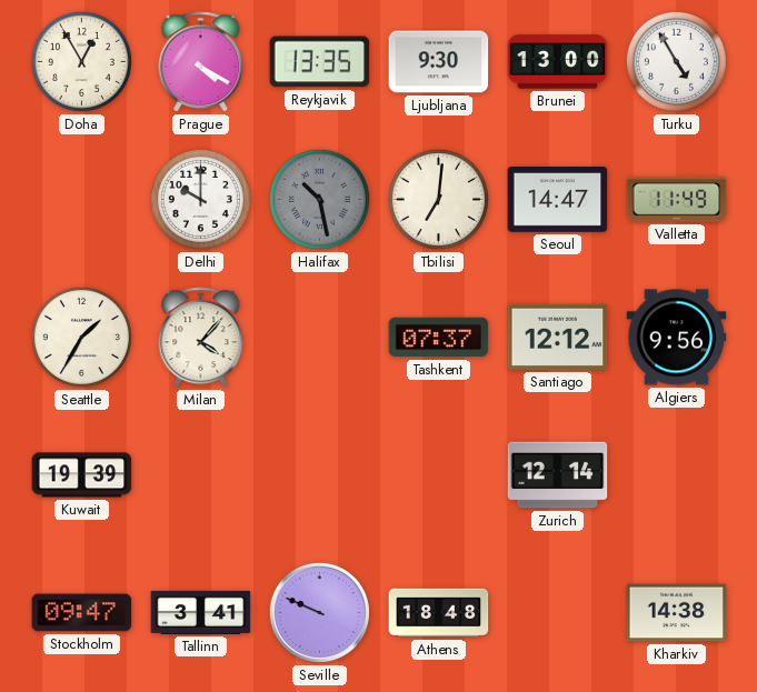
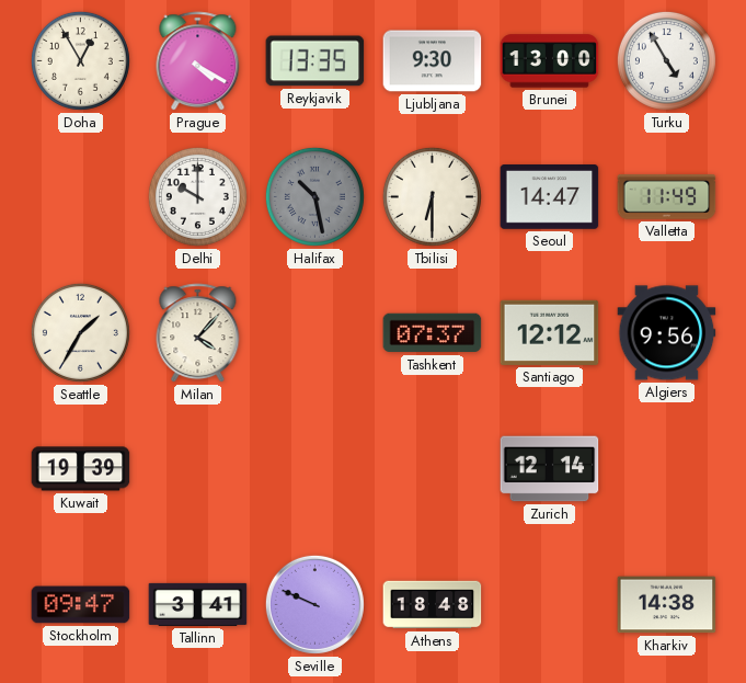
Tbilisi: 7:01 -> 6:30
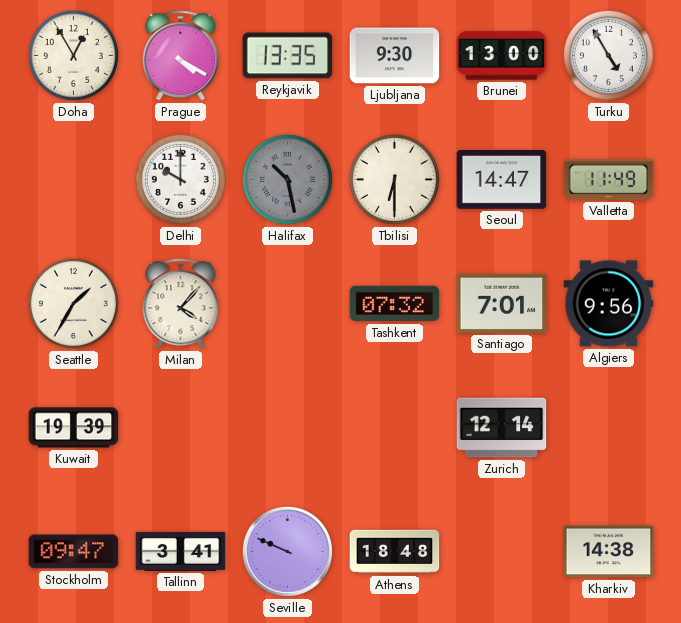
Tashkent: 07:37 -> 07:32
Santiago: 12:12 -> 7:01
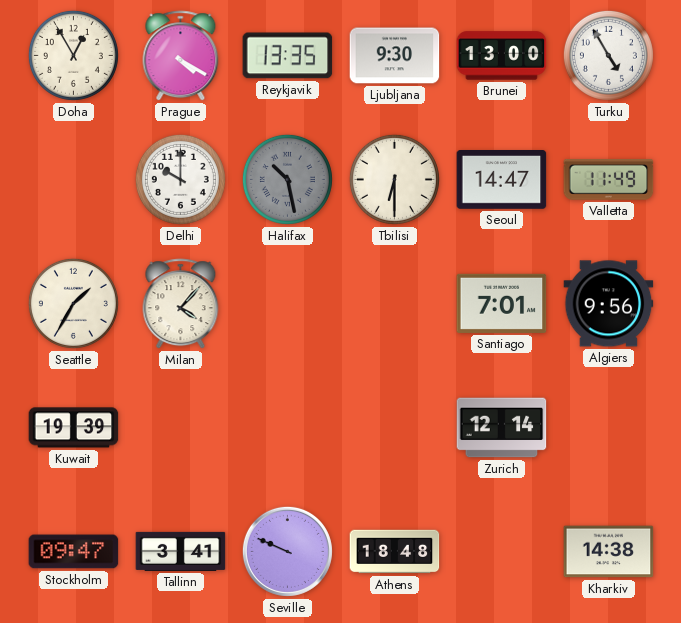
Tashkent: 07:32 -> none
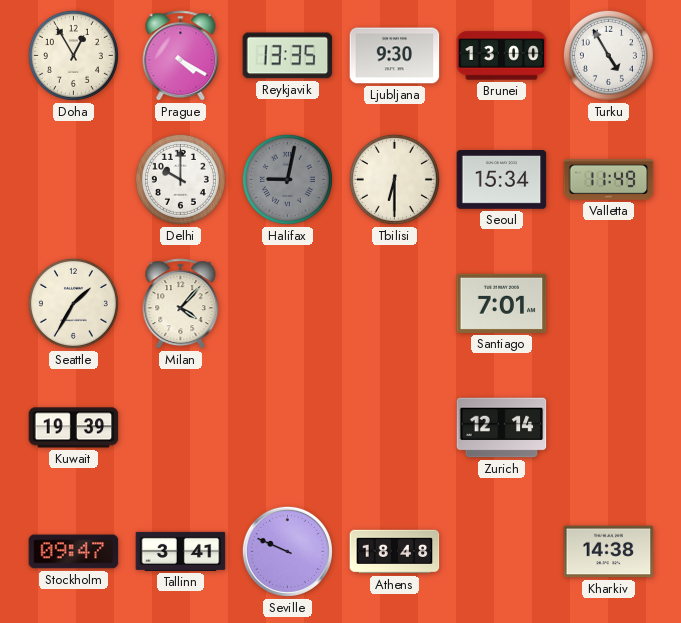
Halifax: 10:28 -> 9:02
Seoul: 14:47 -> 15:34
Algiers: 9:56 -> none
